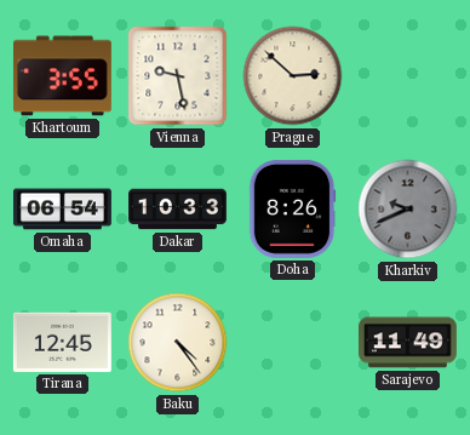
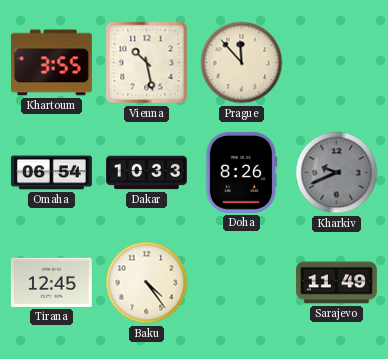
Vienna: 9:28 -> 10:28
Prague: 2:52 -> 11:53
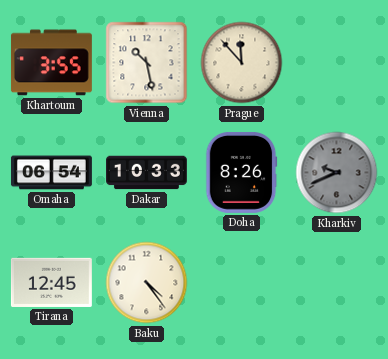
Sarajevo: 11:49 -> none
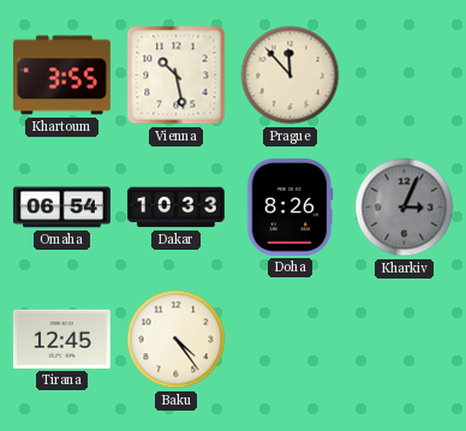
Kharkiv: 9:41 -> 3:04
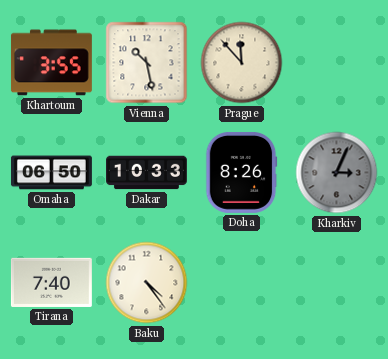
Omaha: 06:54 -> 06:50
Tirana: 12:45 -> 7:40
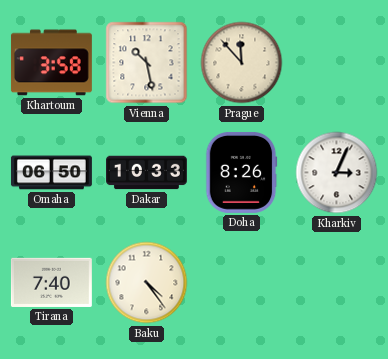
Khartoum: 3:55 -> 3:58
Kharkiv dial: grey -> white
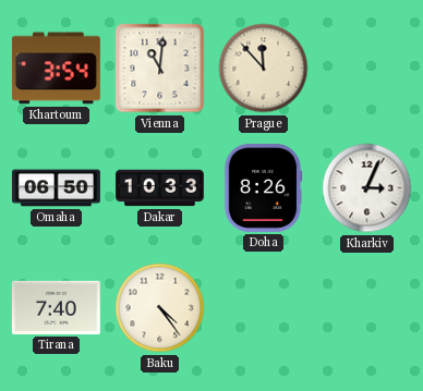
Khartoum: 3:58 -> 3:54
Vienna: 10:28 -> 11:01
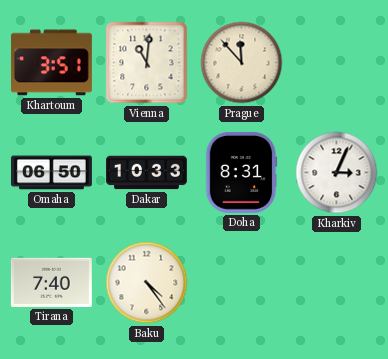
Khartoum: 3:54 -> 3:51
Doha: 8:26 -> 8:31
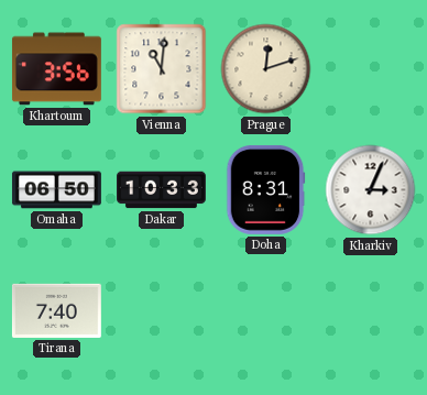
Khartoum: 3:51 -> 3:56
Prague: 11:53 -> 12:12
Baku: 4:24 -> none
